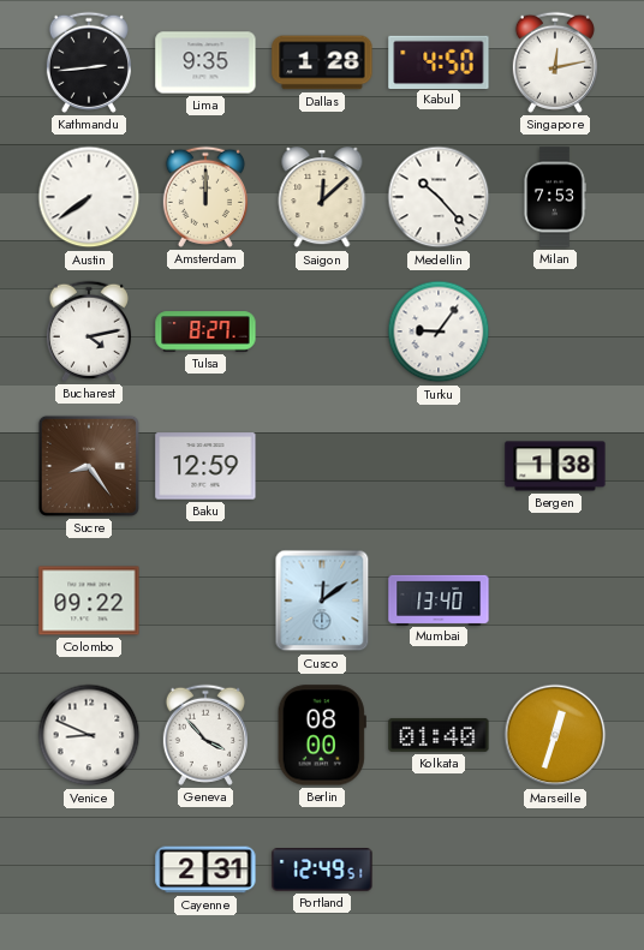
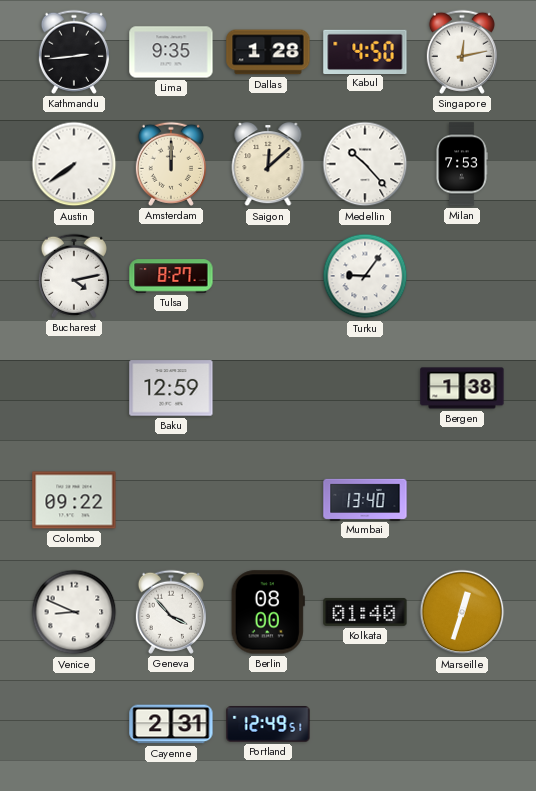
Sucre: 8:24 -> none
Cusco: 12:09 -> none
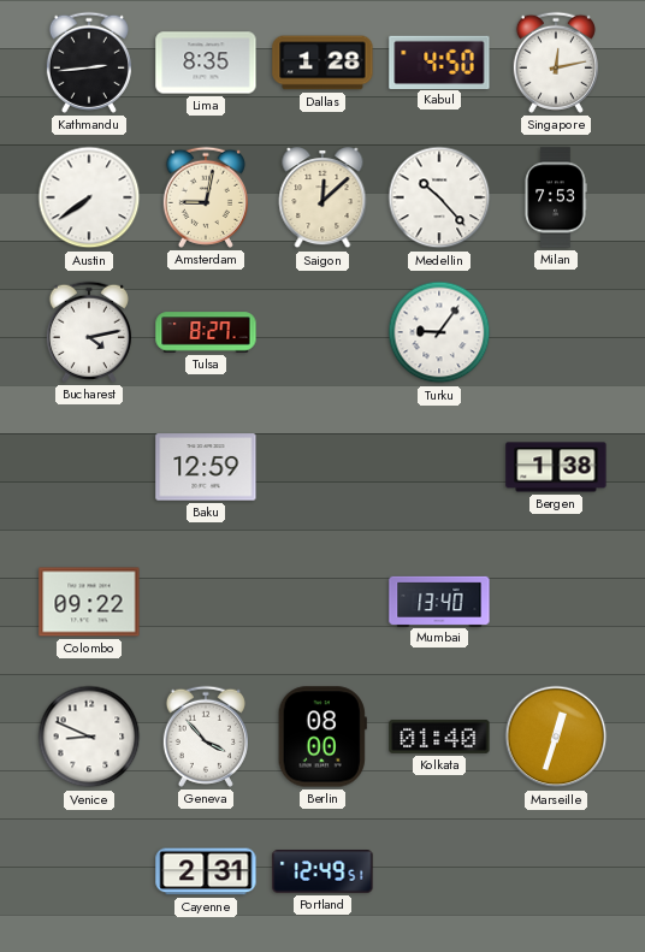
Lima: 9:35 -> 8:35
Amsterdam: 12:00 -> 9:02
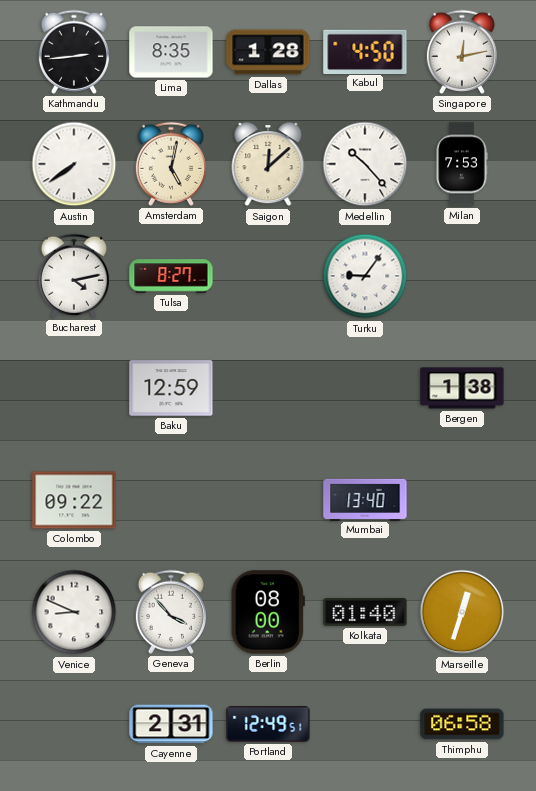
Amsterdam: 9:02 -> 5:02
Thimphu: none -> 06:58
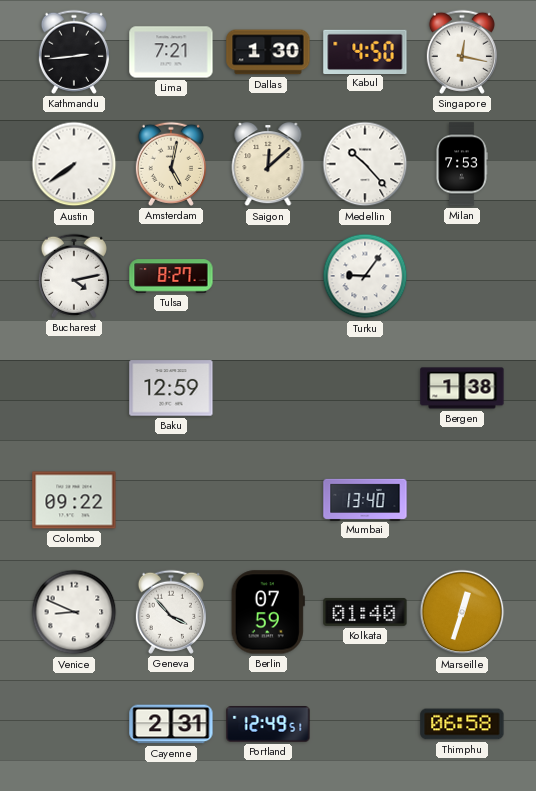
Lima: 8:35 -> 7:21
Dallas: 1:28 -> 1:30
Singapore: 12:13 -> 12:17
Berlin: 08:00 -> 07:59
